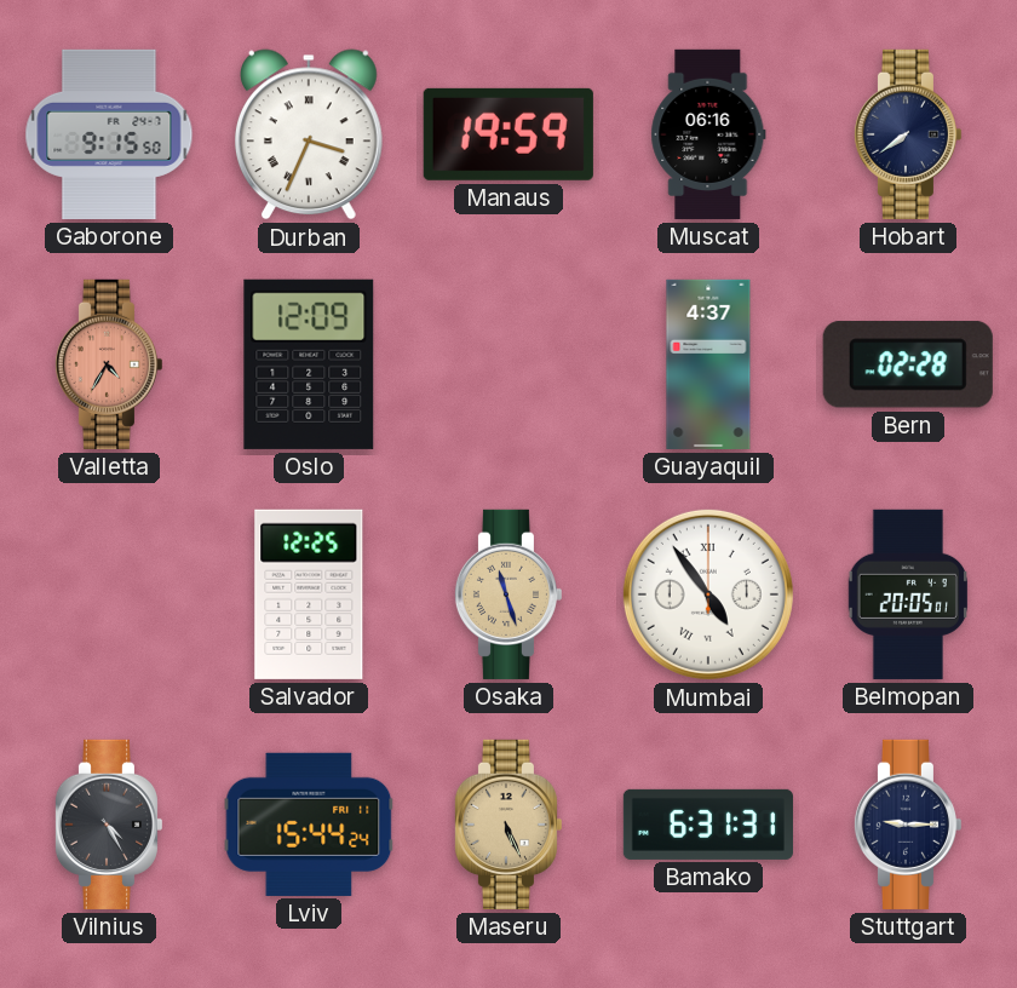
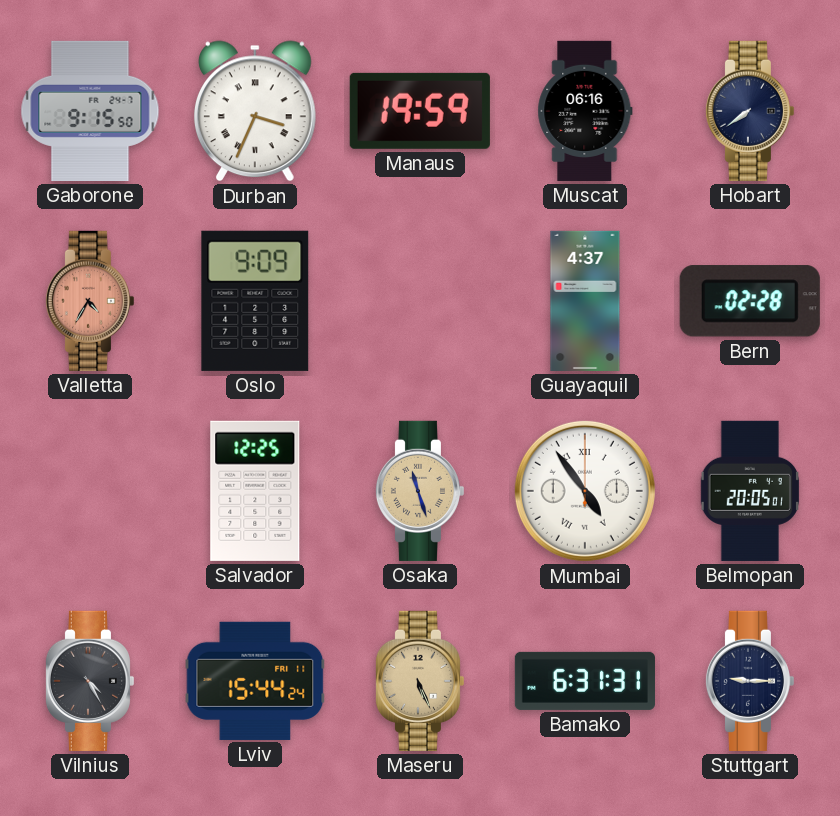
Oslo: 12:09 -> 9:09
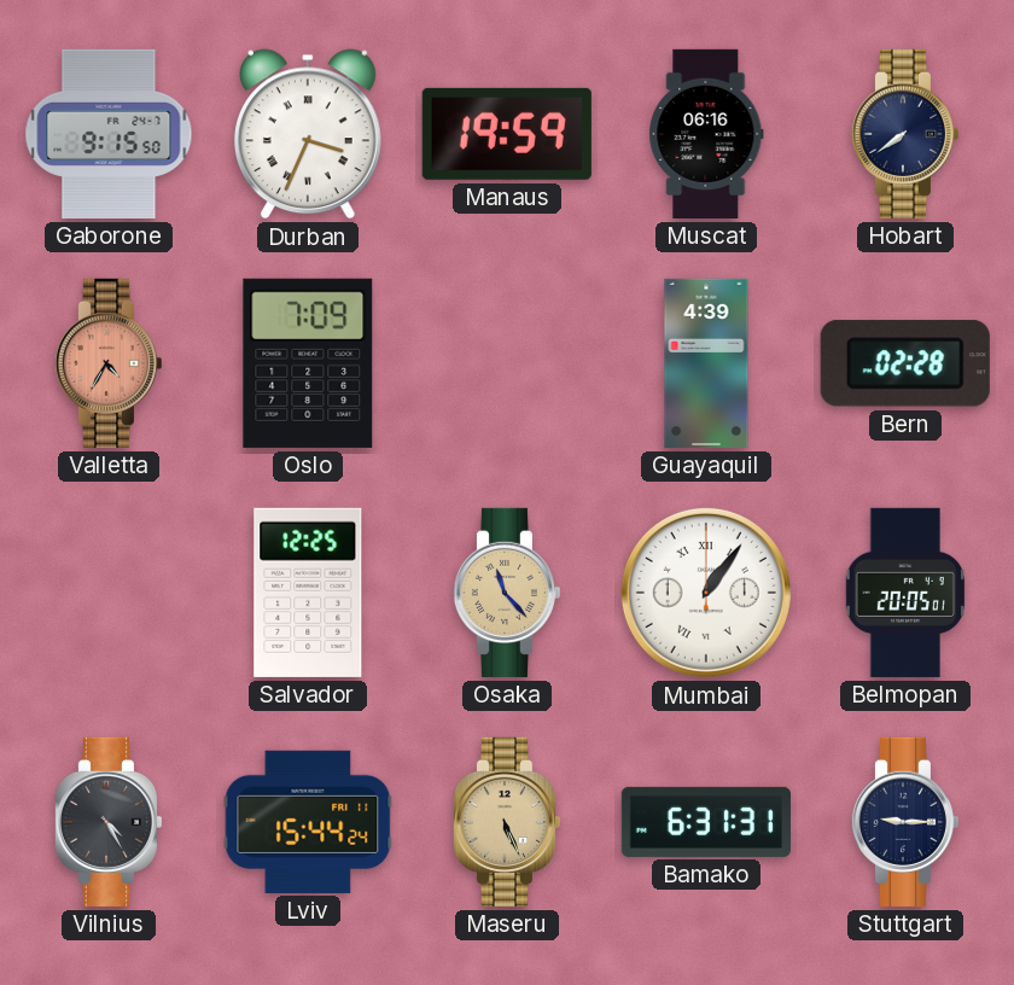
Oslo: 9:09 -> 7:09
Guayaquil: 4:37 -> 4:39
Osaka: 11:27 -> 11:23
Mumbai: 4:54 -> 1:06
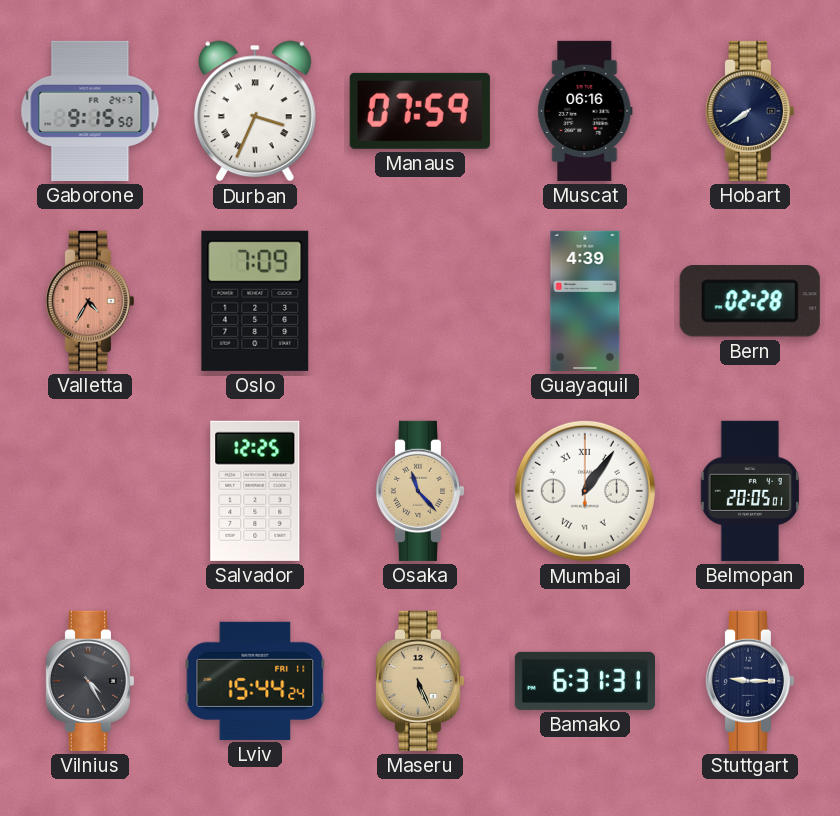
Manaus: 19:59 -> 07:59
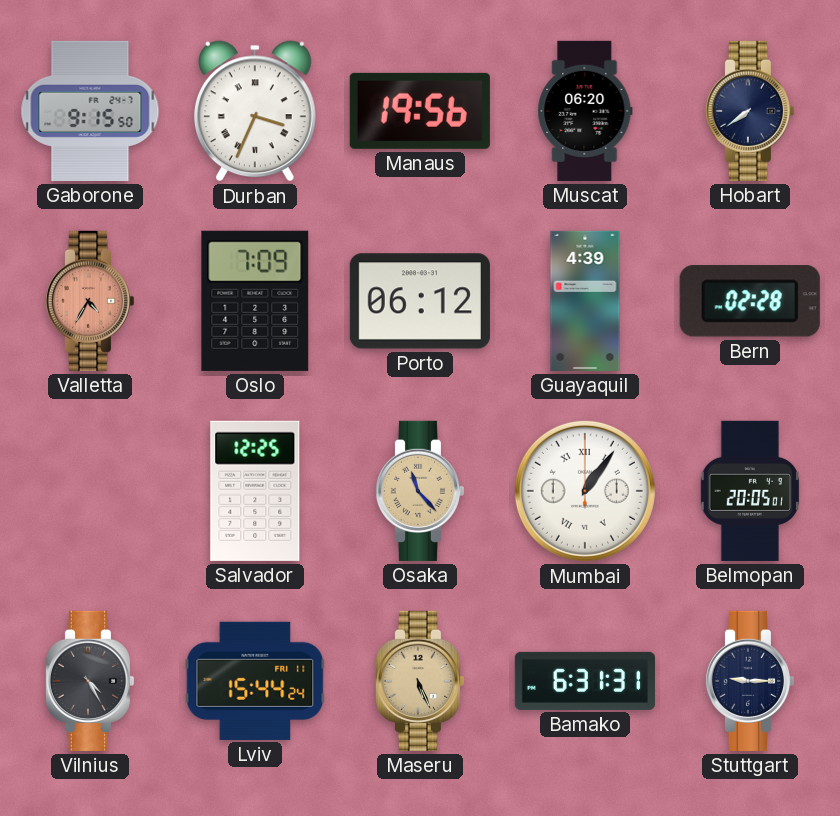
Manaus: 07:59 -> 19:56
Muscat: 06:16 -> 06:20
Porto: none -> 06:12
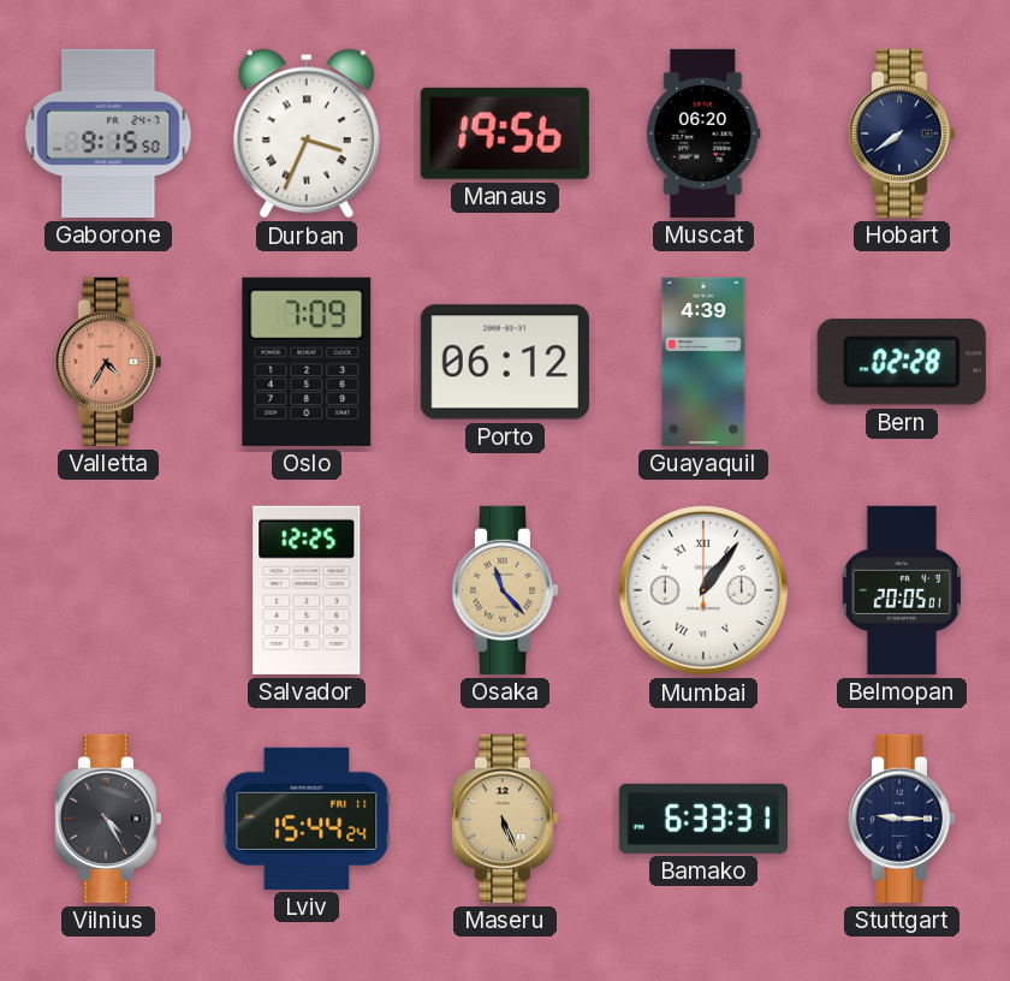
Bamako: 6:31 -> 6:33
